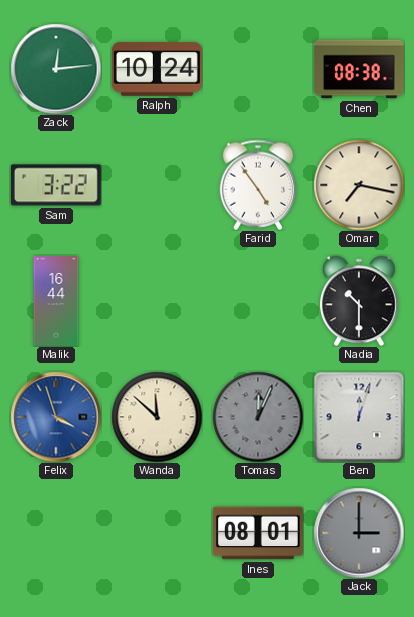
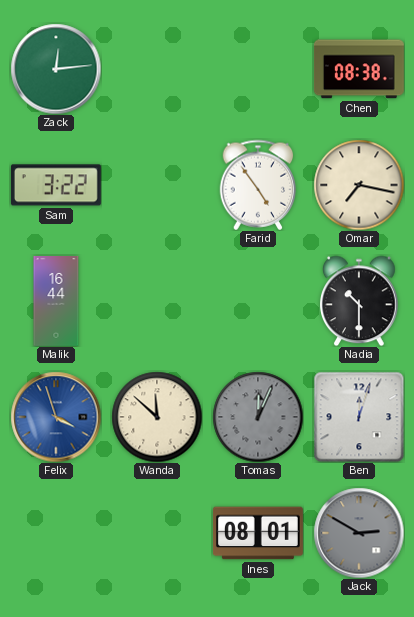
Ralph: 10:24 -> none
Jack: 3:00 -> 2:50
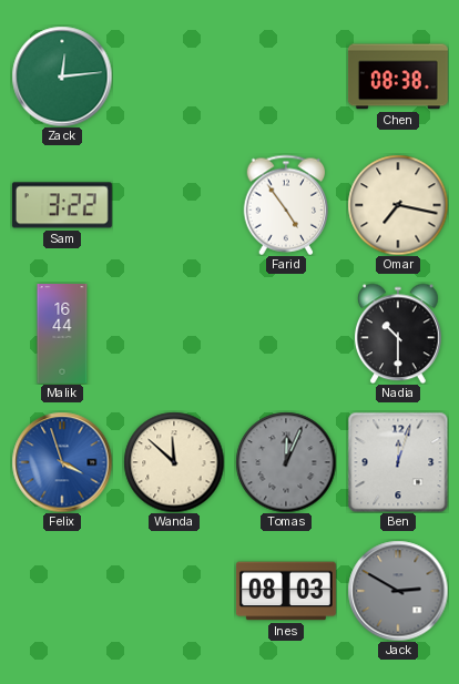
Ines: 08:01 -> 08:03
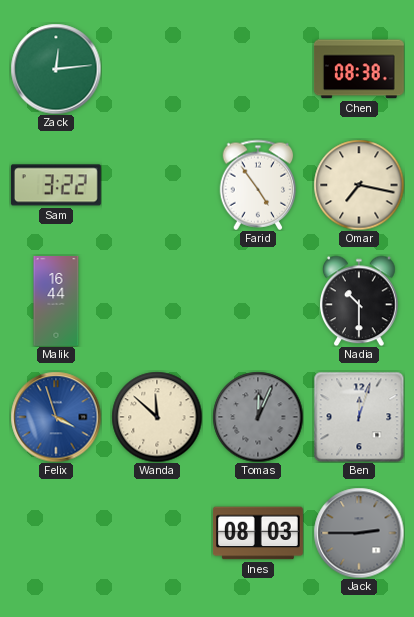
Jack: 2:50 -> 2:45
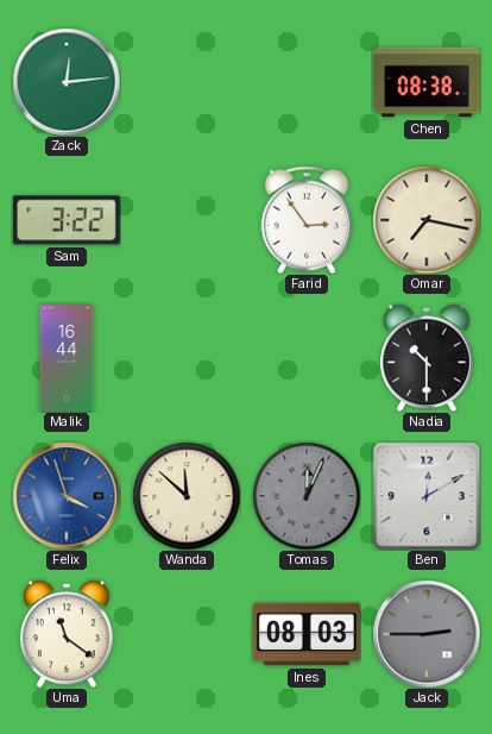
Farid: 4:54 -> 2:54
Ben: 12:03 -> 12:10
Uma: none -> 11:21
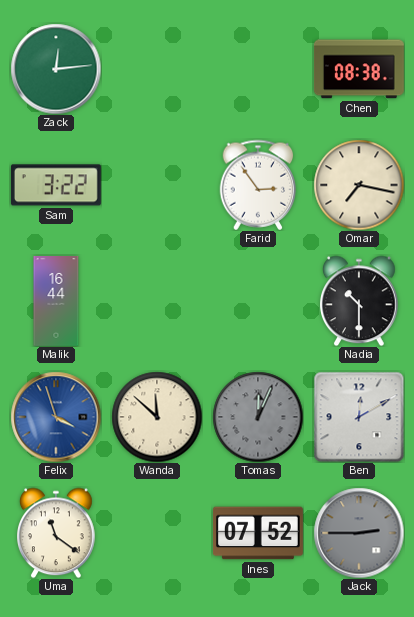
Ines: 08:03 -> 07:52
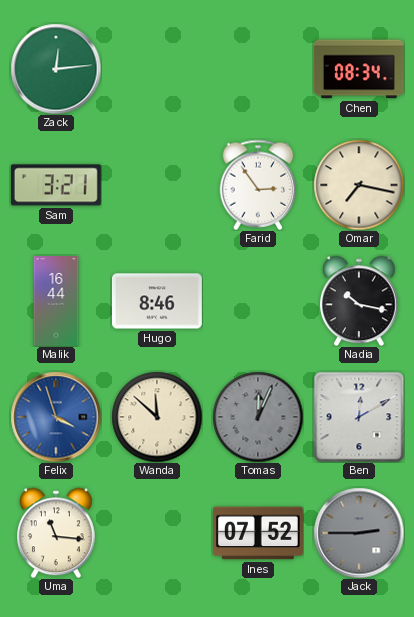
Chen: 08:38 -> 08:34
Sam: 3:22 -> 3:21
Hugo: none -> 8:46
Nadia: 10:30 -> 10:17
Uma: 11:21 -> 11:16
